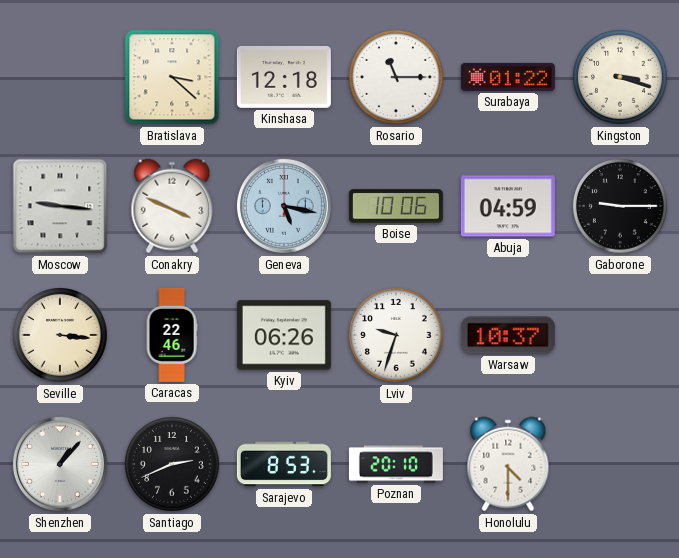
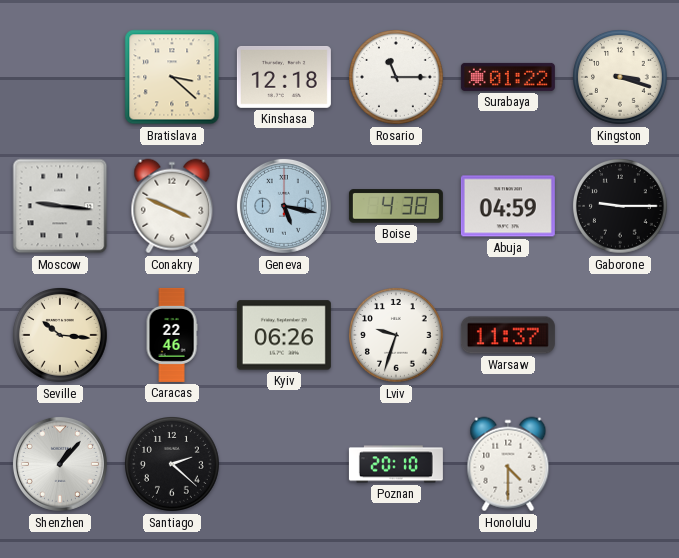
Boise: 10:06 -> 4:38
Seville: 3:16 -> 10:16
Warsaw: 10:37 -> 11:37
Santiago: 2:41 -> 2:22
Sarajevo: 8:53 -> none
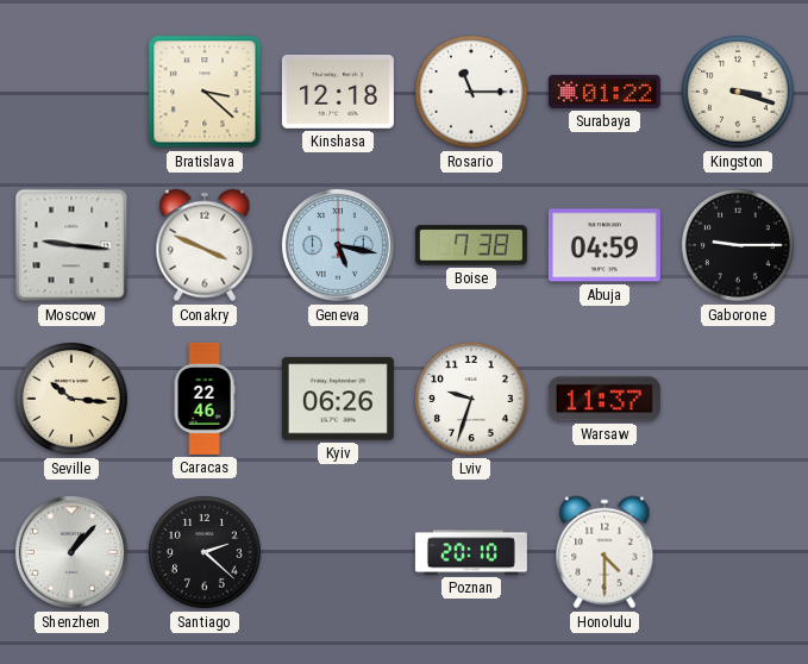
Boise: 4:38 -> 7:38
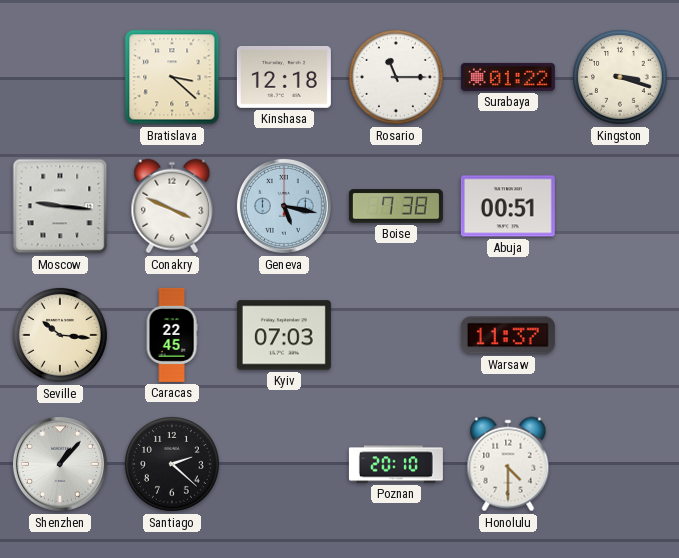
Abuja: 04:59 -> 00:51
Gaborone: 9:15 -> none
Caracas: 22:46 -> 22:45
Kyiv: 06:26 -> 07:03
Lviv: 9:33 -> none
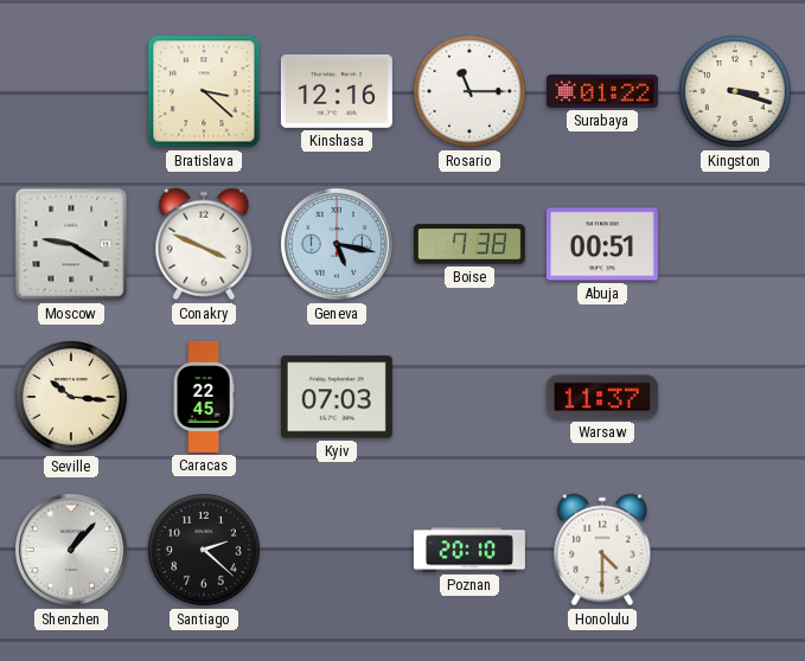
Kinshasa: 12:18 -> 12:16
Moscow: 9:16 -> 9:20
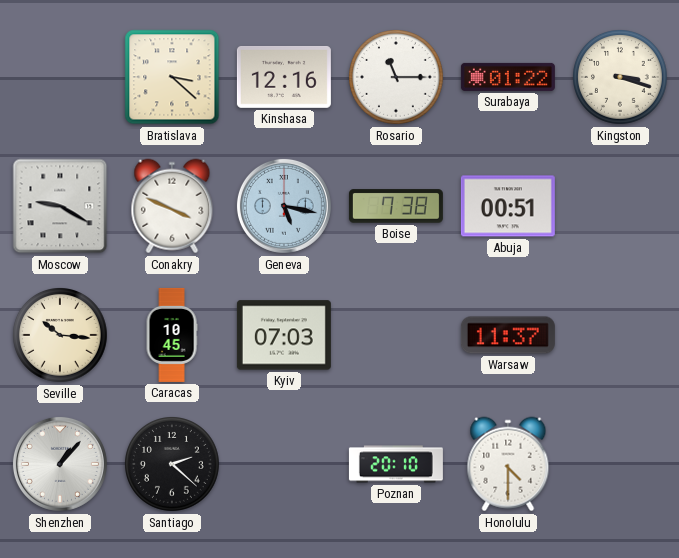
Caracas: 22:45 -> 10:45
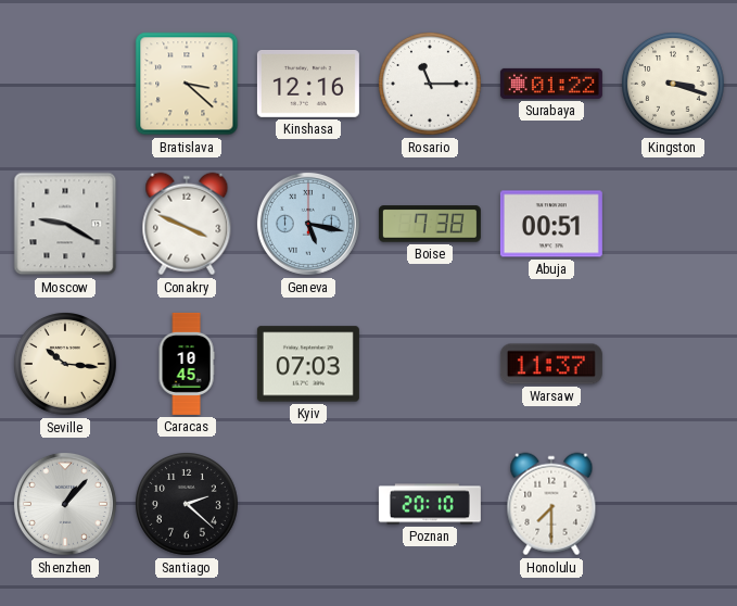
Honolulu: 4:30 -> 7:30
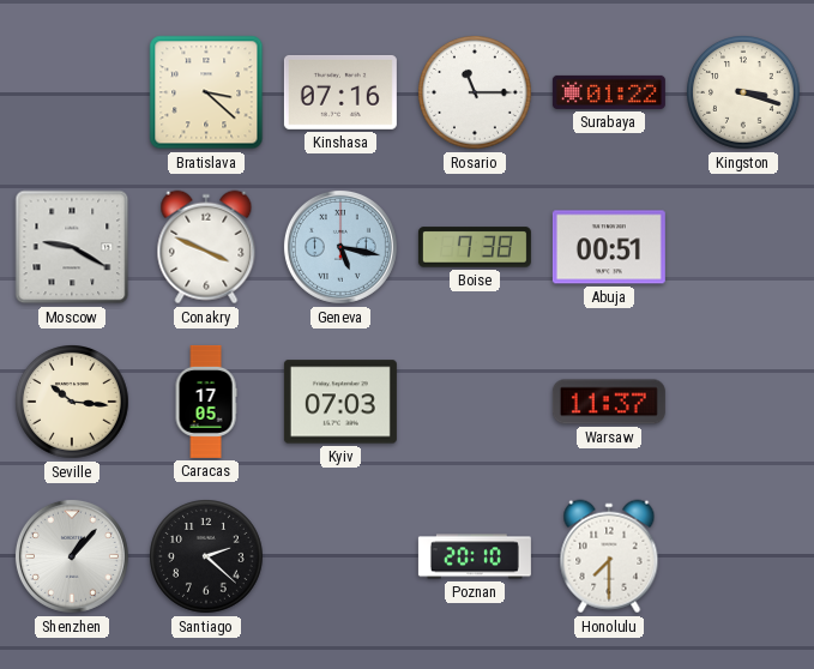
Kinshasa: 12:16 -> 07:16
Caracas: 10:45 -> 17:05
